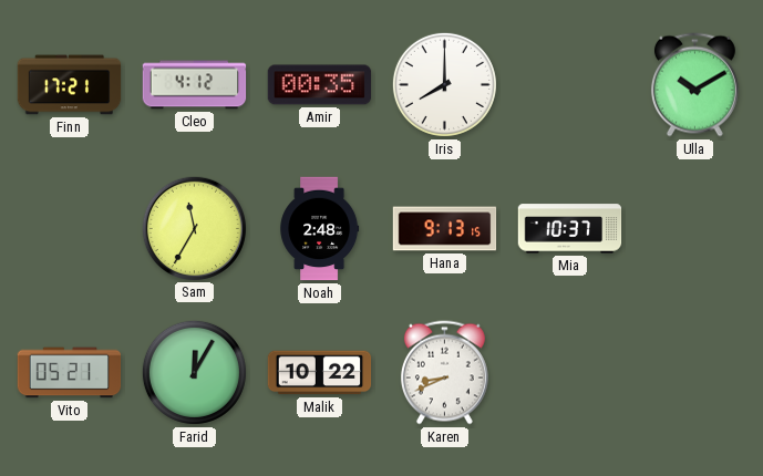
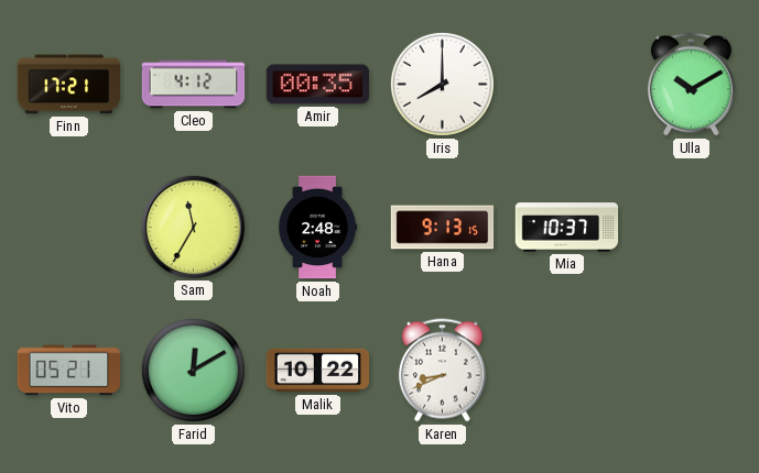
Farid: 12:05 -> 12:10
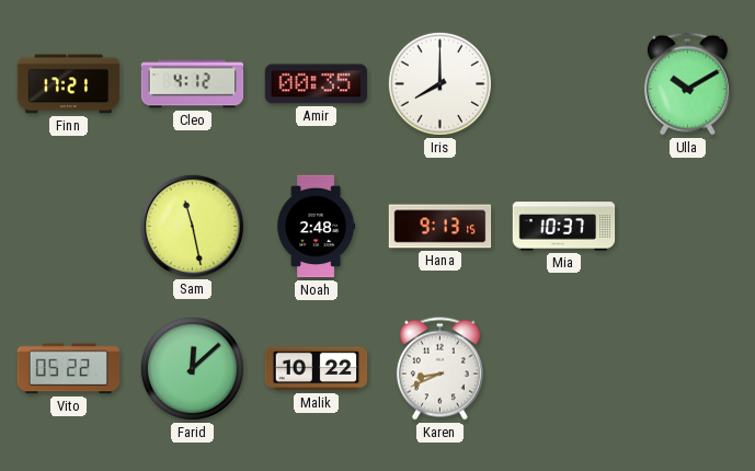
Sam: 11:35 -> 11:28
Vito: 05:21 -> 05:22
Farid: 12:10 -> 12:08
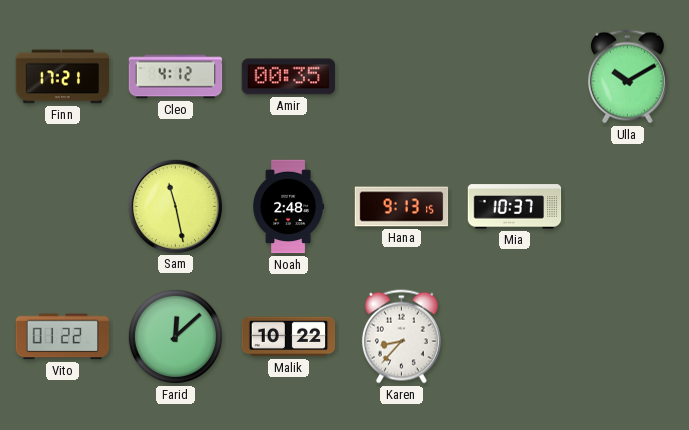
Iris: 8:00 -> none
Vito: 05:22 -> 01:22
Karen: 8:41 -> 8:37
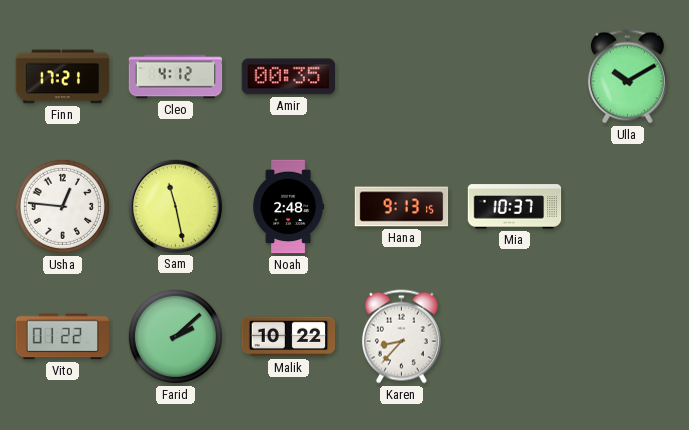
Usha: none -> 12:46
Farid: 12:08 -> 2:08
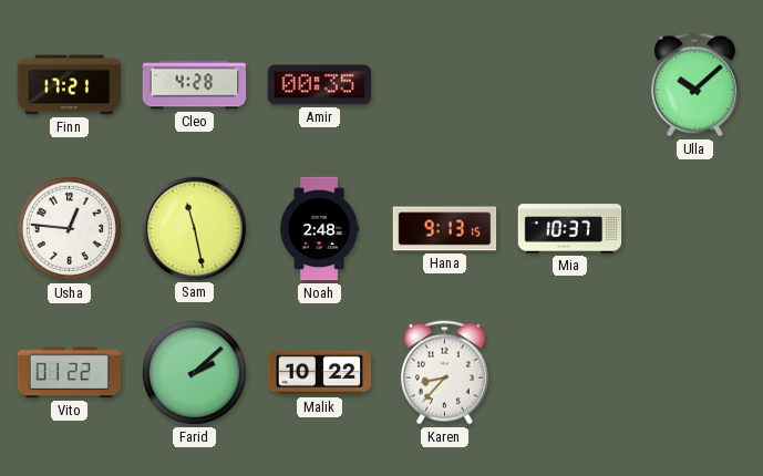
Cleo: 4:12 -> 4:28
Ulla: 10:10 -> 10:08
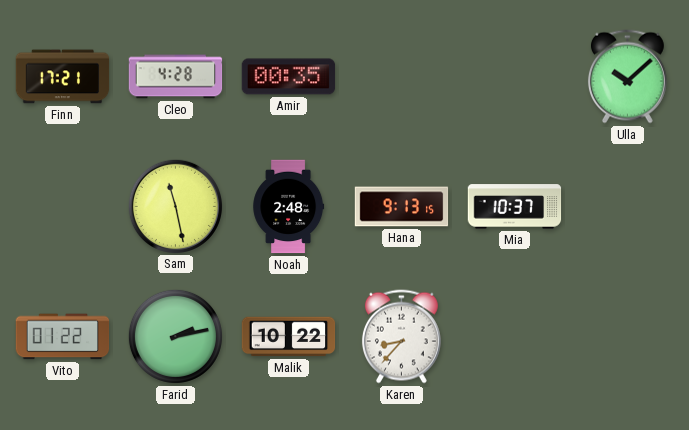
Usha: 12:46 -> none
Farid: 2:08 -> 2:13
